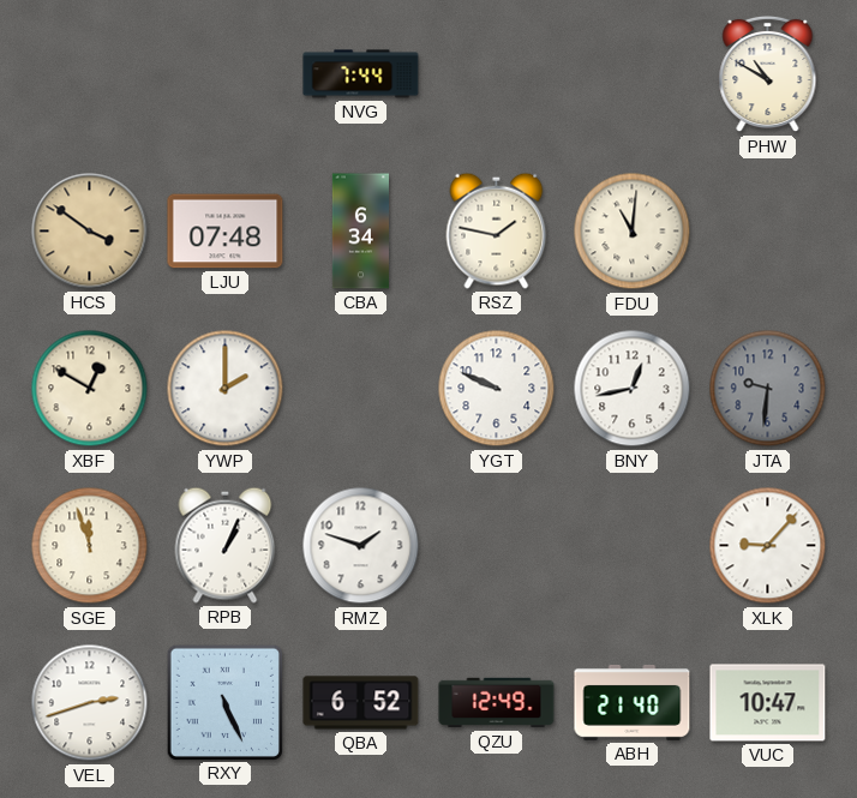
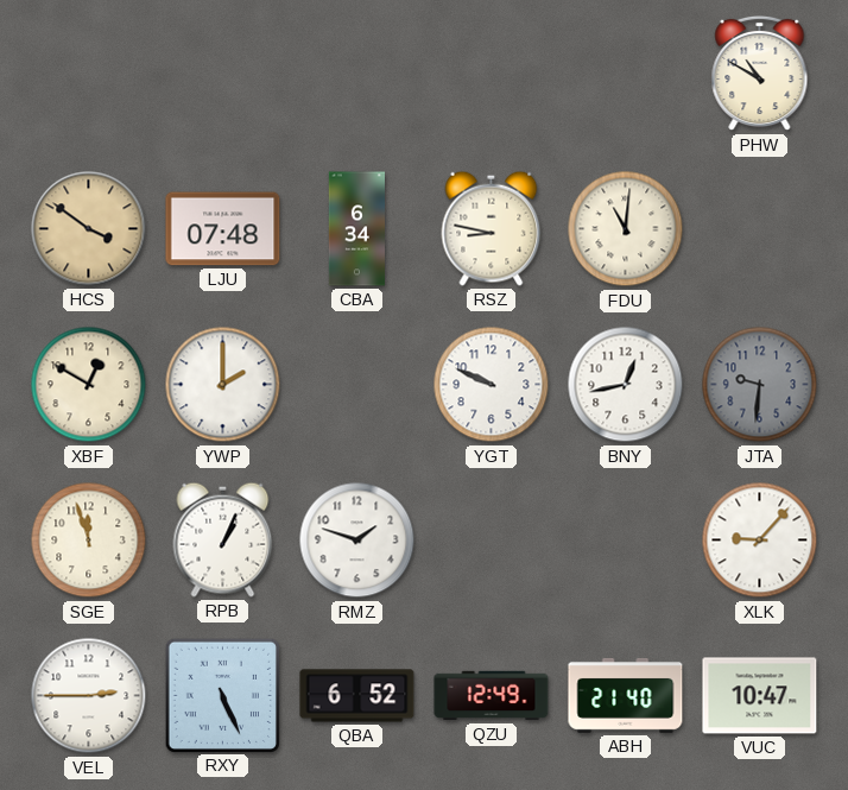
NVG: 7:44 -> none
RSZ: 1:47 -> 8:47
VEL: 2:42 -> 2:45
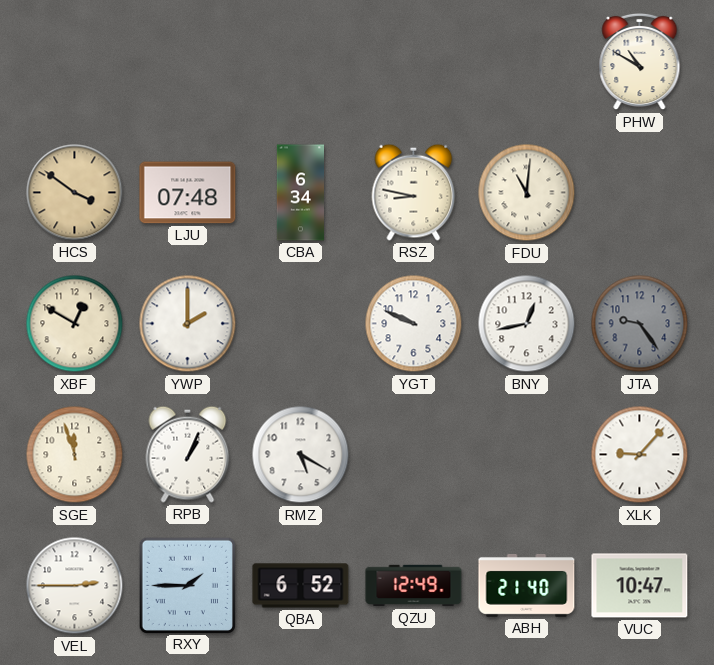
JTA: 9:31 -> 9:24
RMZ: 1:48 -> 5:20
RXY: 5:26 -> 1:45
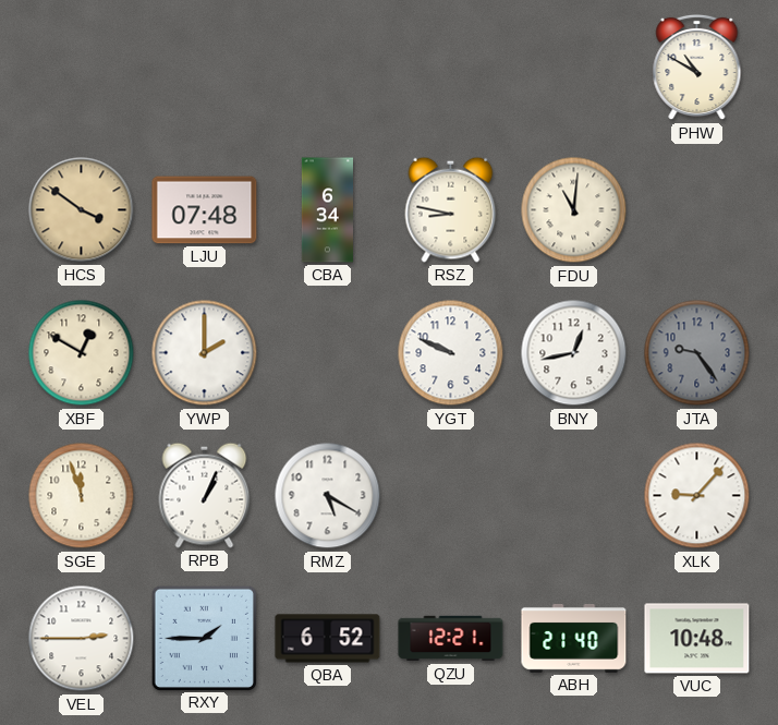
QZU: 12:49 -> 12:21
VUC: 10:47 -> 10:48
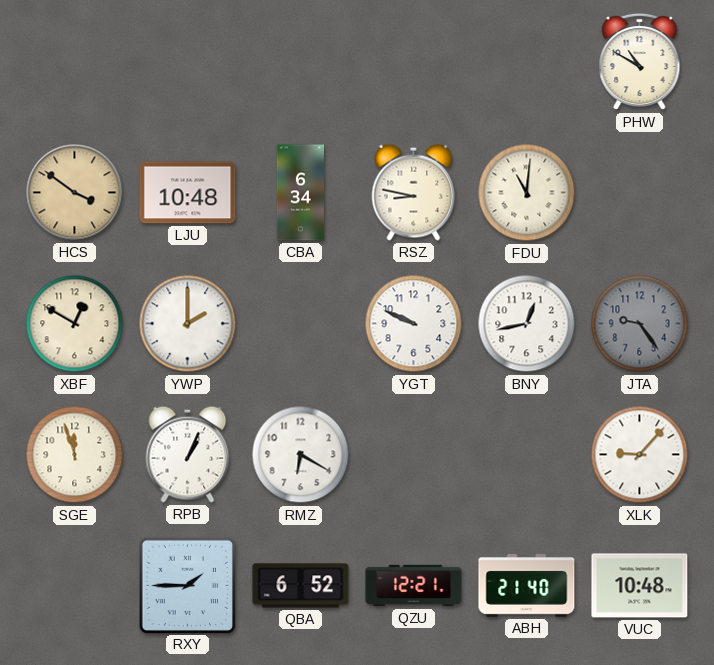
LJU: 07:48 -> 10:48
RMZ: 5:20 -> 6:20
VEL: 2:45 -> none
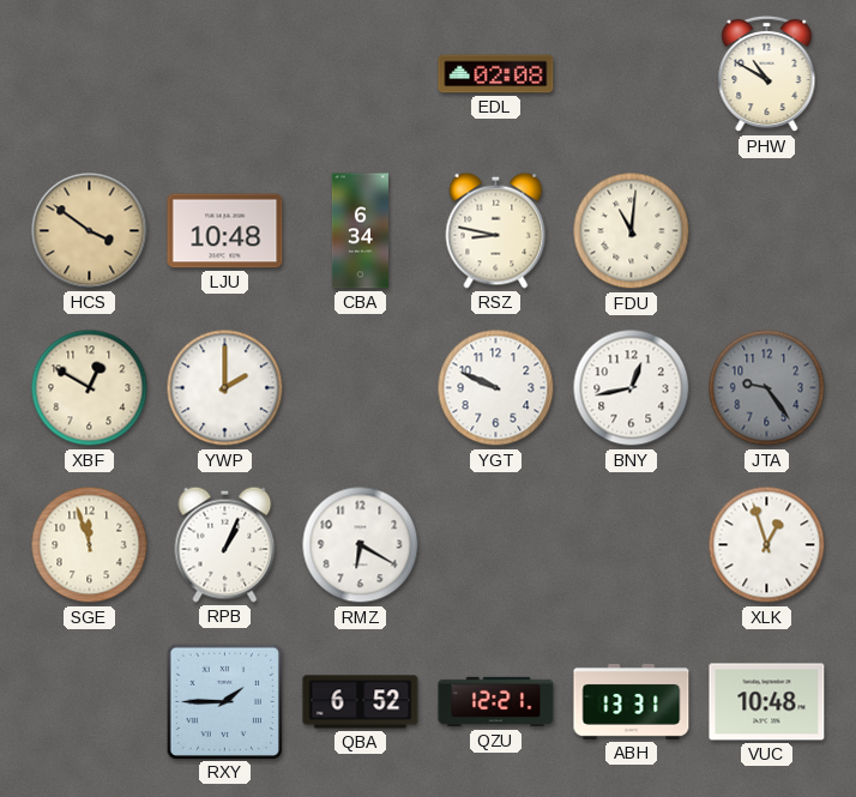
EDL: none -> 02:08
XLK: 9:07 -> 12:57
ABH: 21:40 -> 13:31
